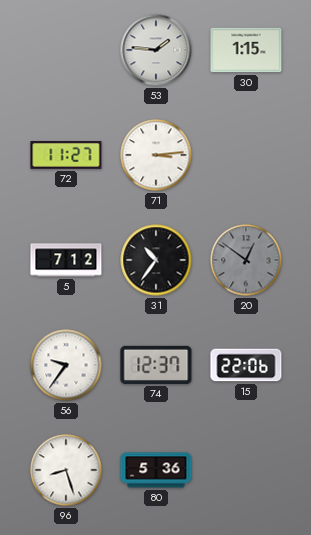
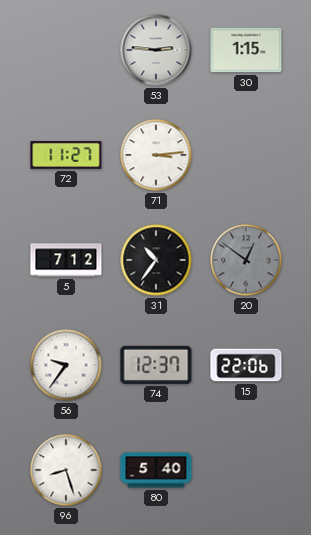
53: 1:46 -> 2:46
80: 5:36 -> 5:40
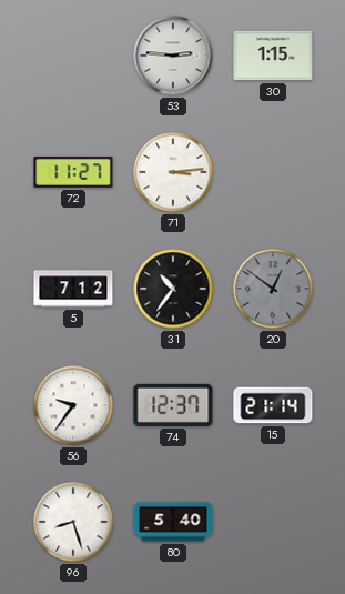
15: 22:06 -> 21:14
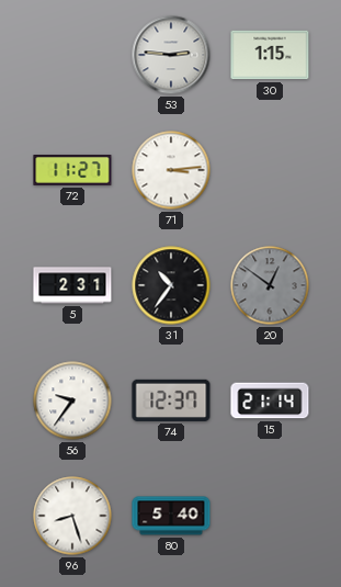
5: 7:12 -> 2:31
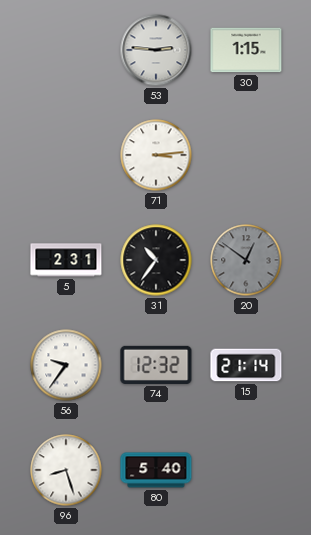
72: 11:27 -> none
74: 12:37 -> 12:32
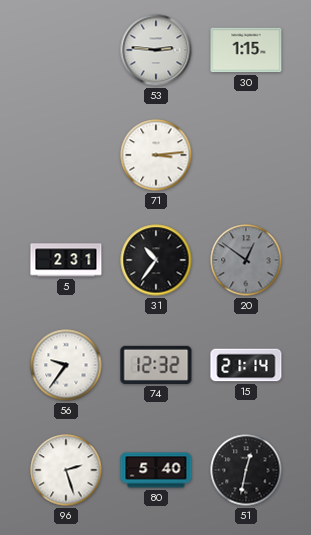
96: 8:27 -> 2:27
51: none -> 12:32
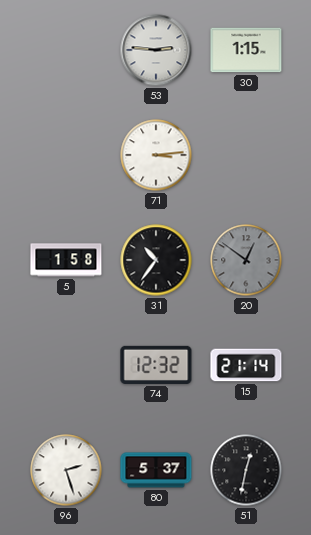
5: 2:31 -> 1:58
56: 9:36 -> none
80: 5:40 -> 5:37
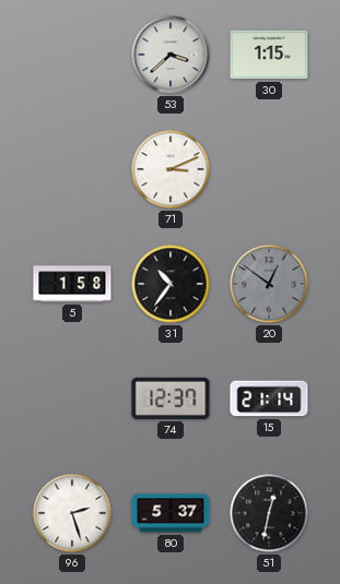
53: 2:46 -> 3:38
71: 3:14 -> 3:11
74: 12:32 -> 12:37
